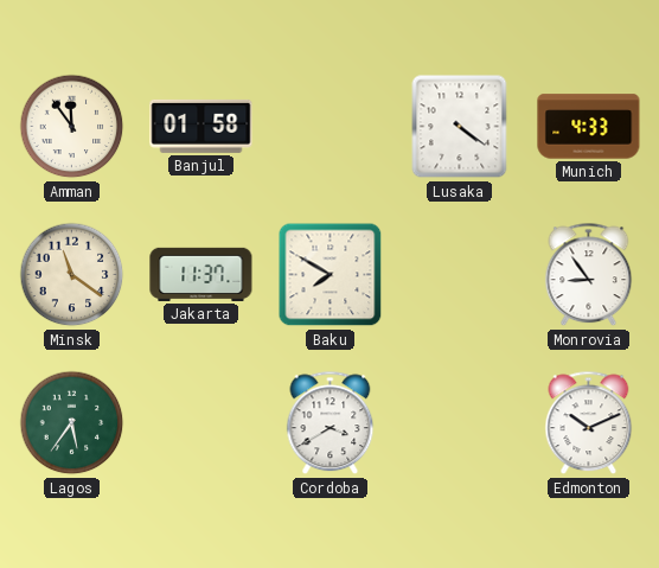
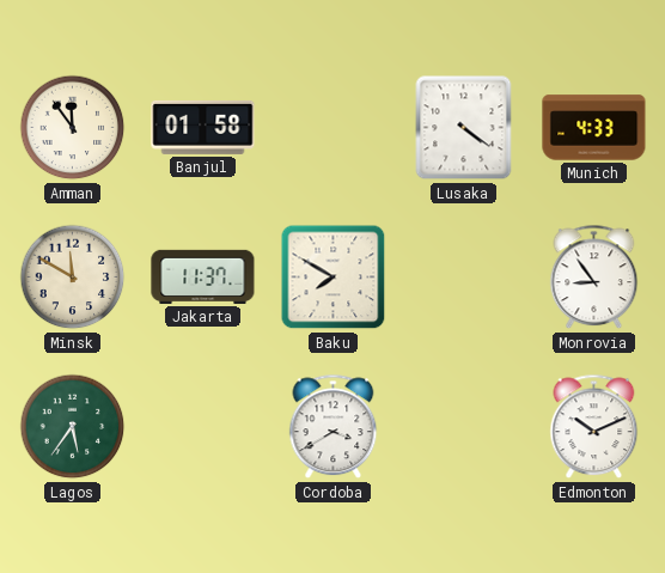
Minsk: 11:21 -> 11:50
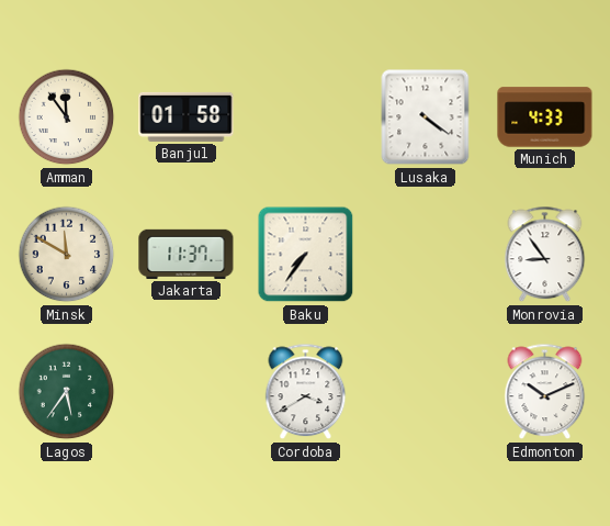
Baku: 7:50 -> 7:36
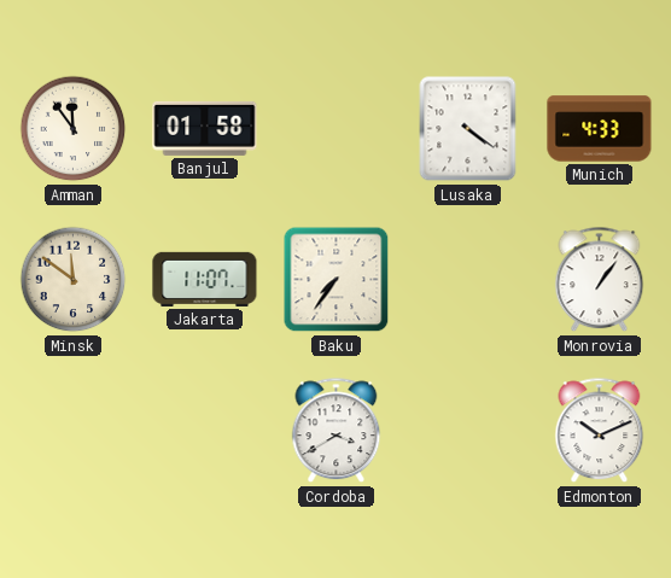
Minsk: 11:50 -> 11:51
Jakarta: 11:37 -> 11:07
Monrovia: 8:54 -> 1:06
Lagos: 5:36 -> none
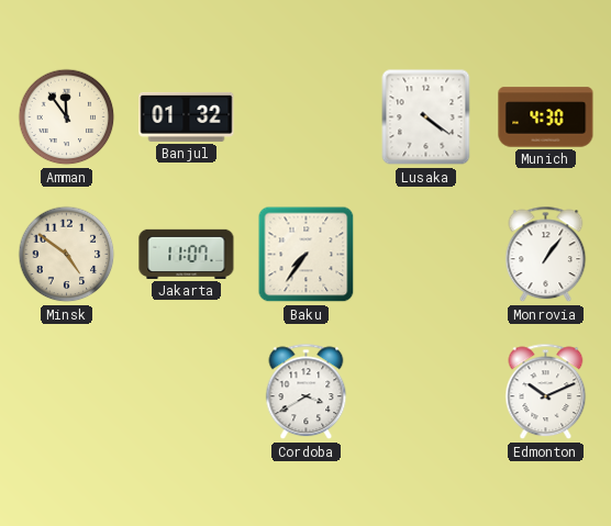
Banjul: 01:58 -> 01:32
Munich: 4:33 -> 4:30
Minsk: 11:51 -> 4:51
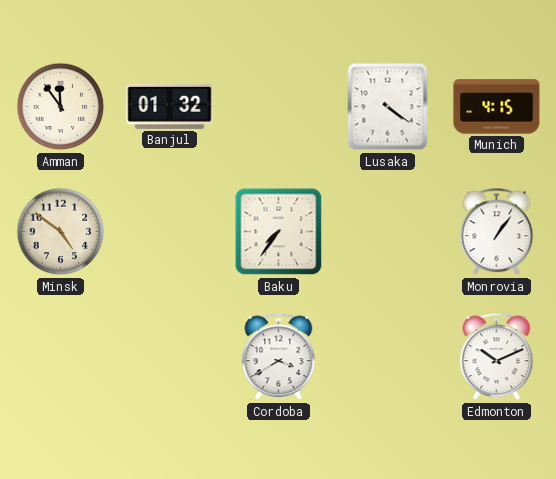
Munich: 4:30 -> 4:15
Jakarta: 11:07 -> none
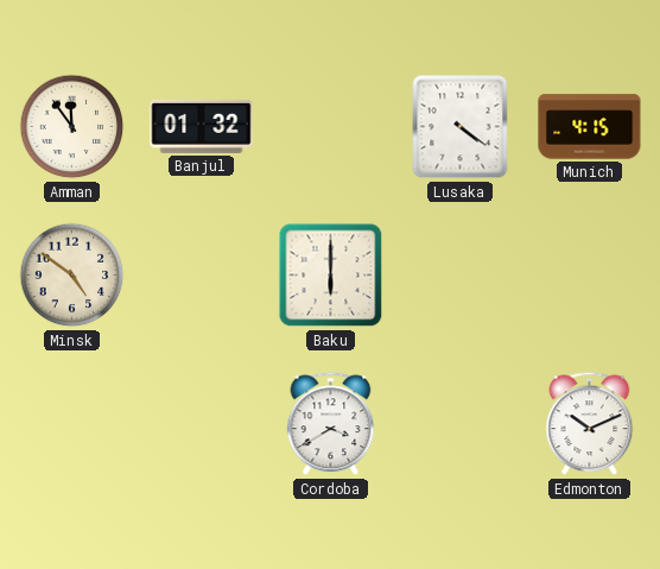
Baku: 7:36 -> 6:00
Monrovia: 1:06 -> none
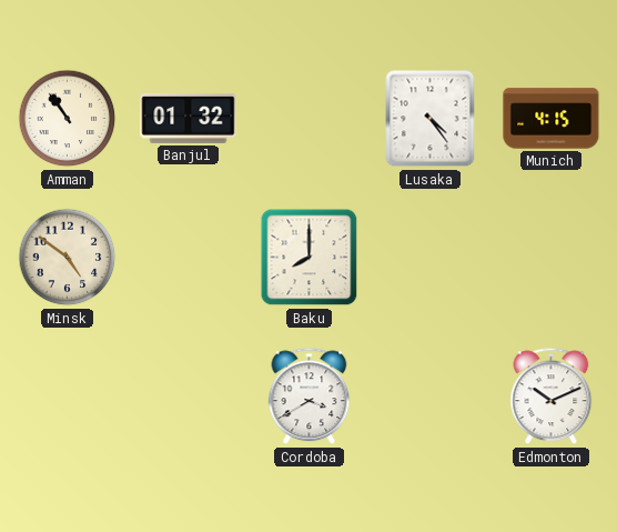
Amman: 11:54 -> 10:54
Lusaka: 4:21 -> 4:24
Baku: 6:00 -> 8:00
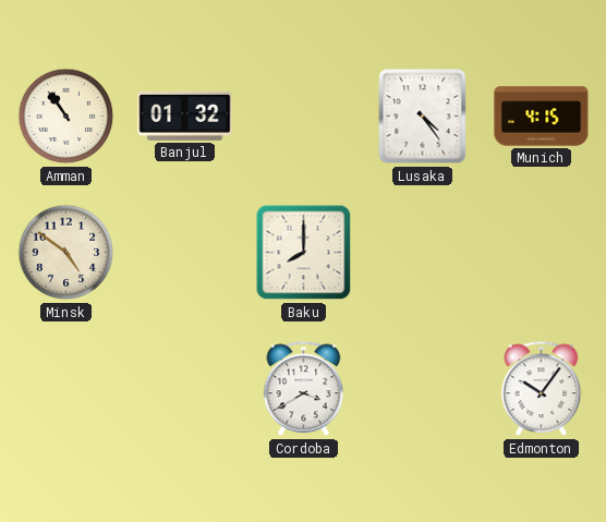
Edmonton: 10:11 -> 10:06
